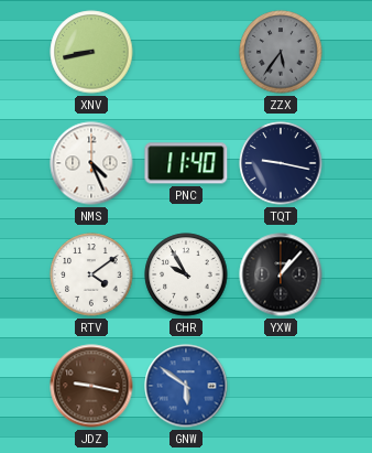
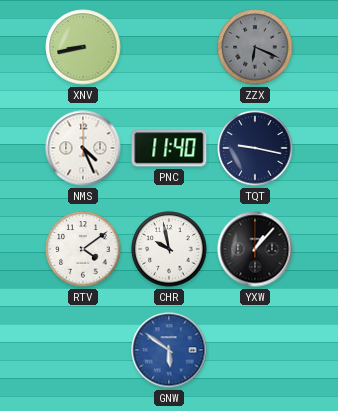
ZZX: 5:36 -> 6:19
CHR: 9:55 -> 9:58
JDZ: 9:17 -> none
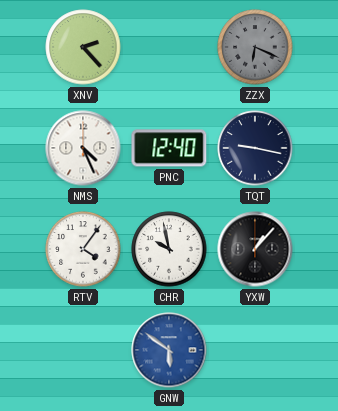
XNV: 8:43 -> 2:23
PNC: 11:40 -> 12:40
RTV: 4:09 -> 4:06
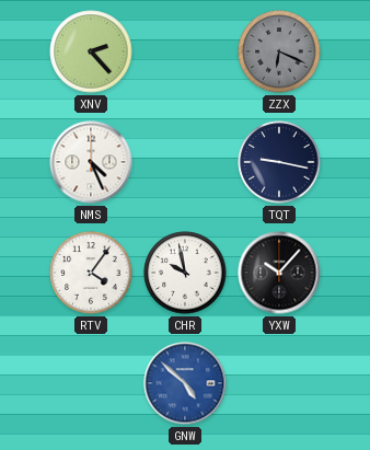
PNC: 12:40 -> none
YXW: 1:07 -> 10:07
GNW: 5:51 -> 4:52
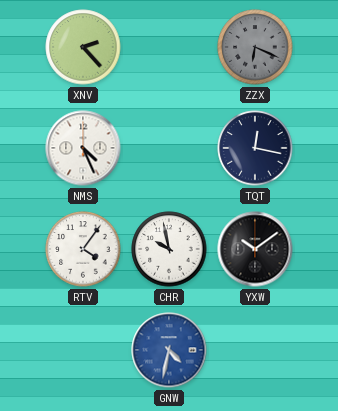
TQT: 9:17 -> 12:17
YXW: 10:07 -> 10:09
GNW: 4:52 -> 4:32
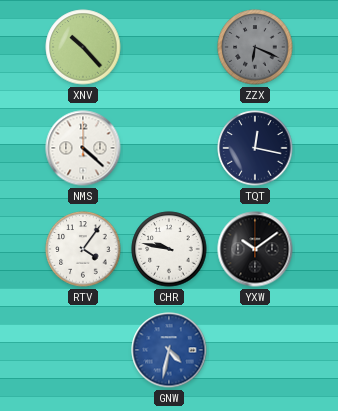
XNV: 2:23 -> 10:23
NMS: 4:26 -> 4:22
CHR: 9:58 -> 9:47
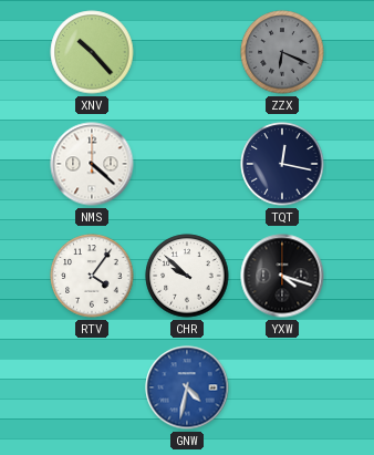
CHR: 9:47 -> 9:52
YXW: 10:09 -> 4:18
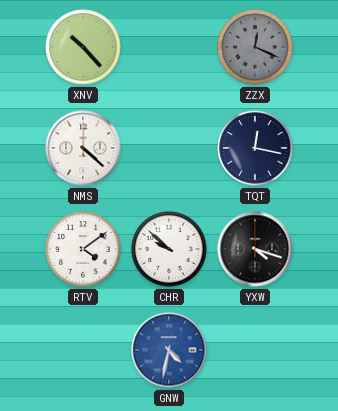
ZZX: 6:19 -> 12:19
RTV: 4:06 -> 4:09
